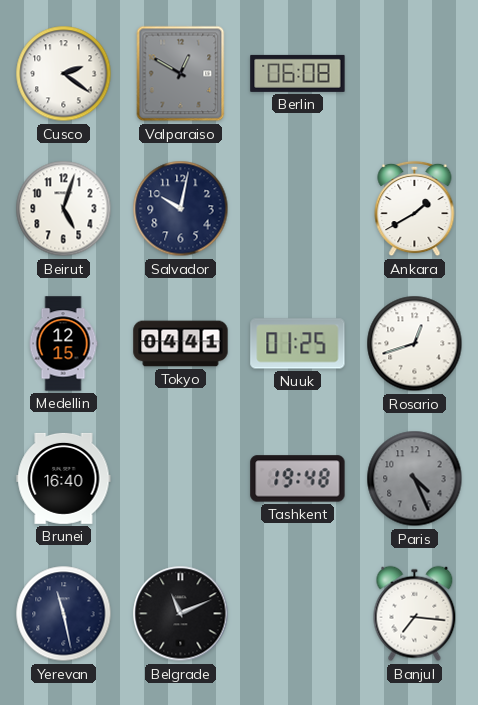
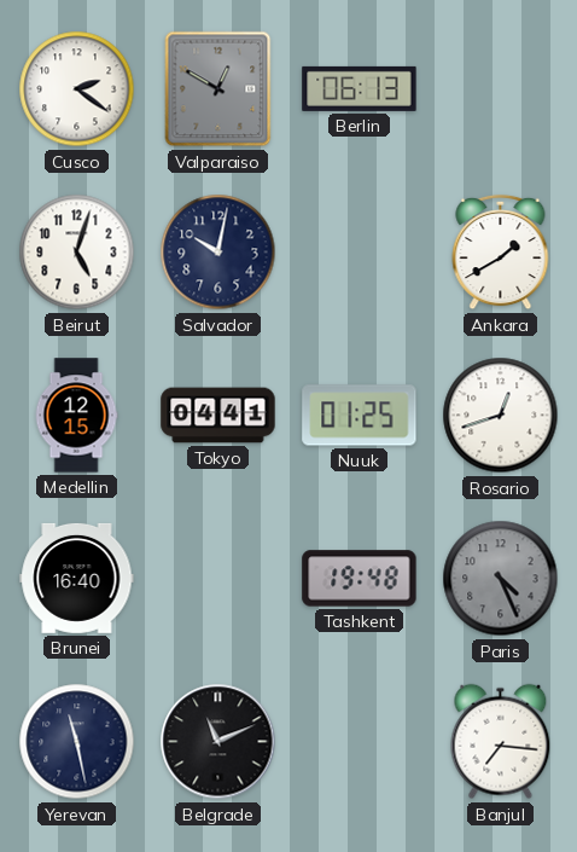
Berlin: 06:08 -> 06:13
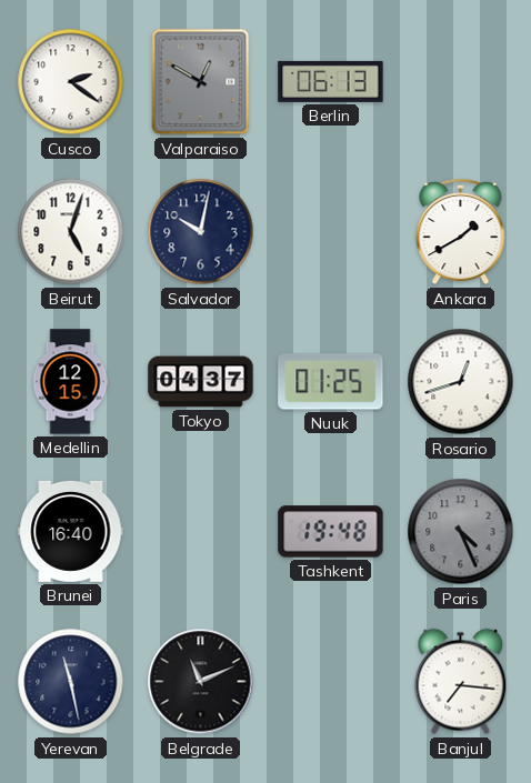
Tokyo: 04:41 -> 04:37
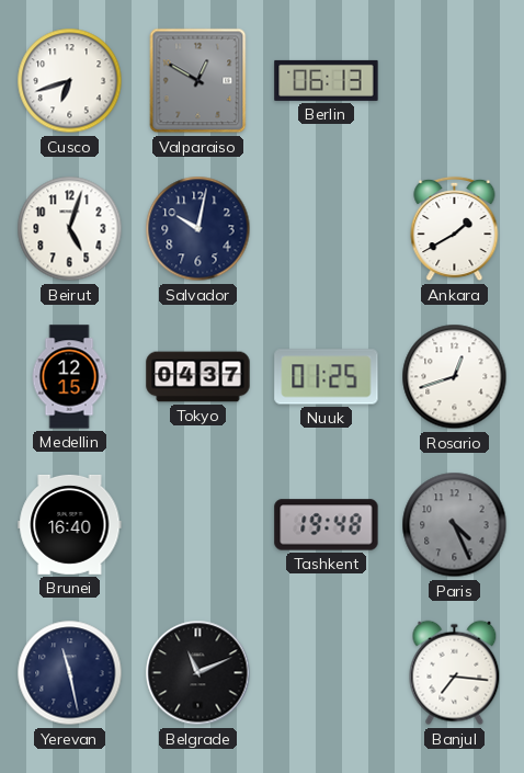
Cusco: 2:21 -> 6:42
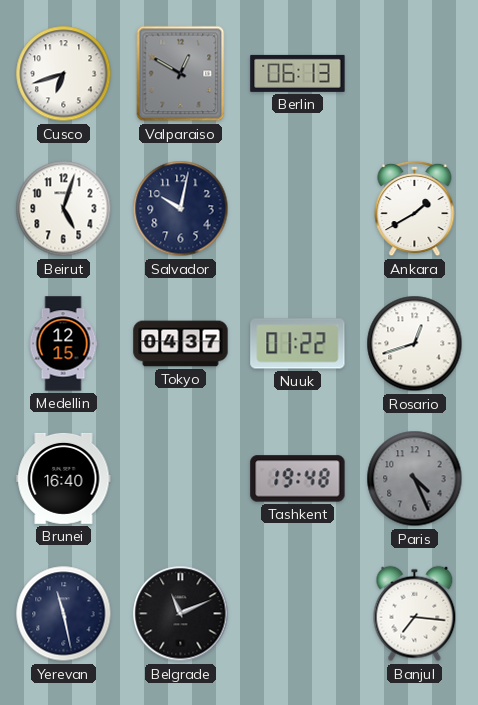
Nuuk: 01:25 -> 01:22
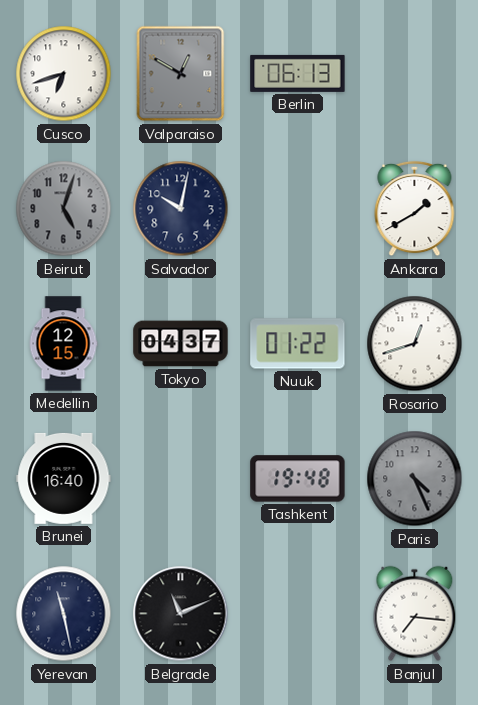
Beirut dial: white -> grey
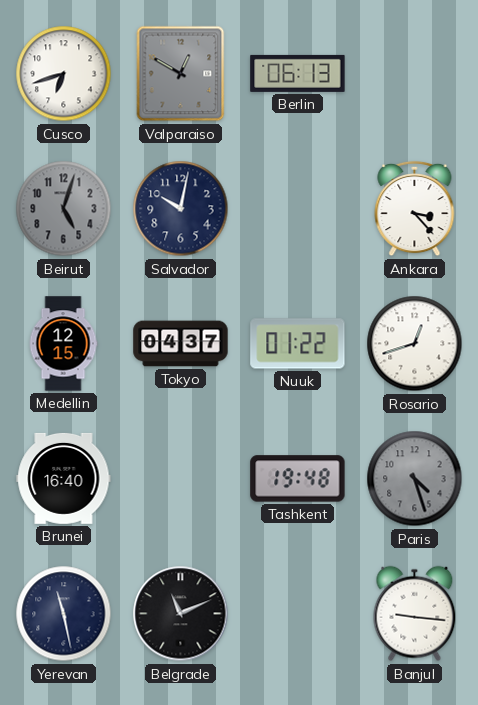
Ankara: 1:40 -> 3:23
Paris: 4:26 -> 4:27
Banjul: 7:16 -> 9:16
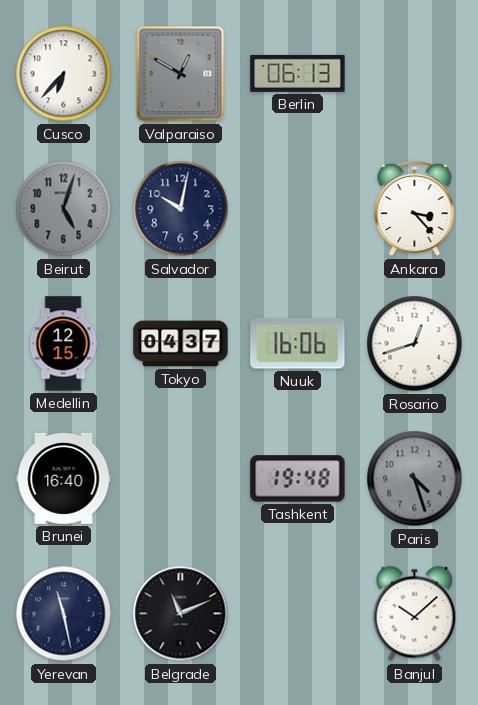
Cusco: 6:42 -> 6:37
Nuuk: 01:22 -> 16:06
Banjul: 9:16 -> 10:08
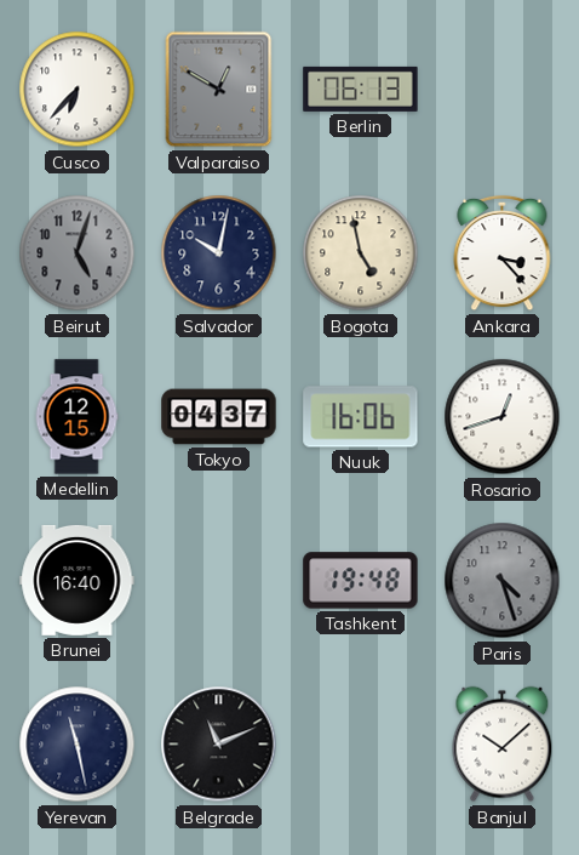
Bogota: none -> 4:58
